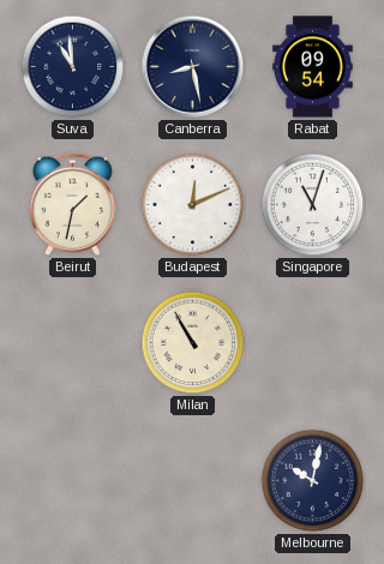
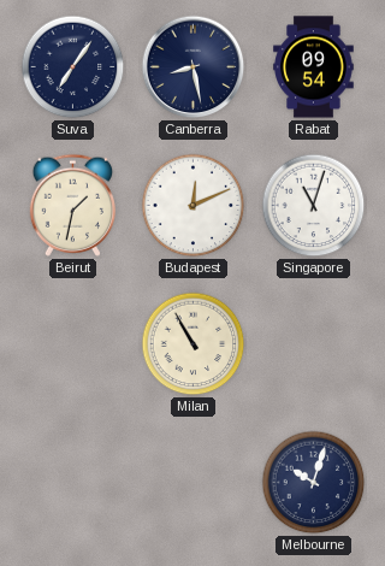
Suva: 10:59 -> 7:06
Melbourne: 10:02 -> 10:03
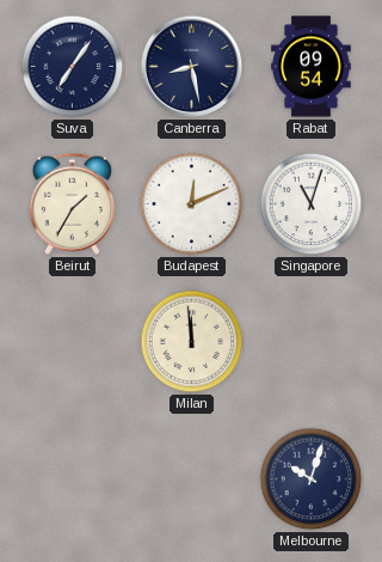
Beirut: 1:32 -> 1:35
Milan: 10:55 -> 11:59
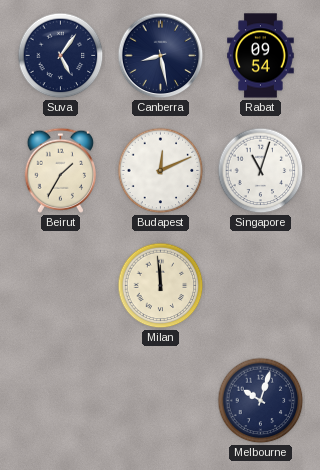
Suva: 7:06 -> 5:06
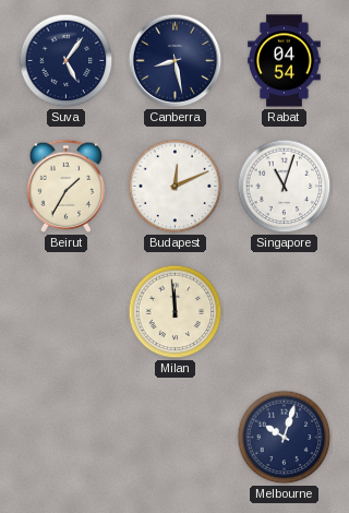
Rabat: 09:54 -> 04:54
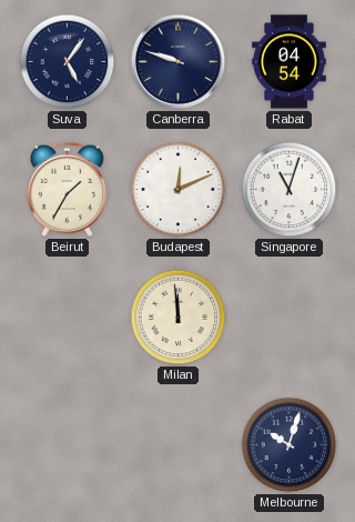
Canberra: 8:28 -> 9:48
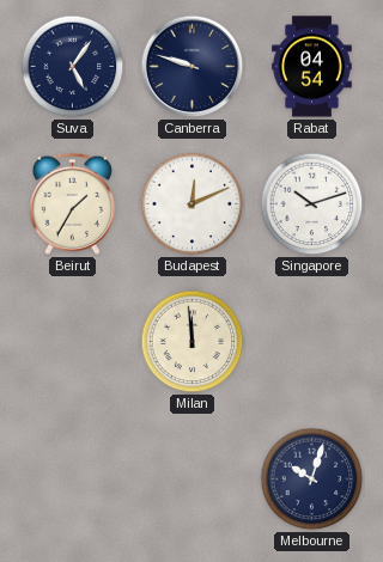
Singapore: 11:03 -> 10:12
